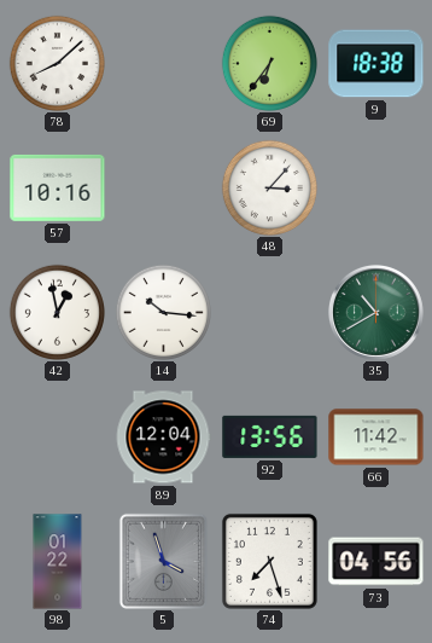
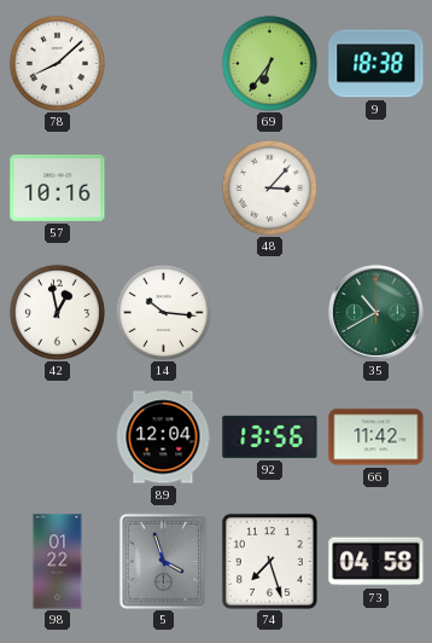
73: 04:56 -> 04:58
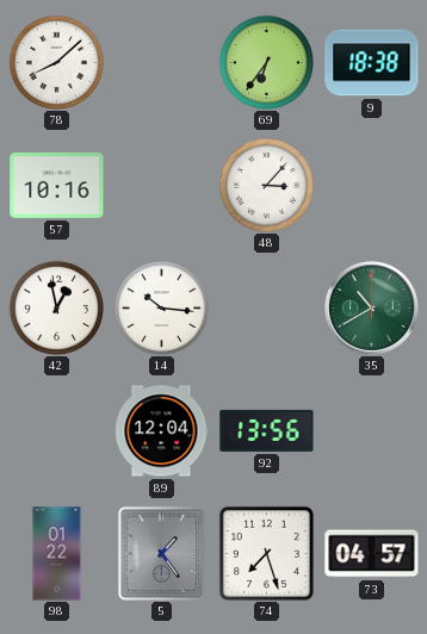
66: 11:42 -> none
5: 3:57 -> 1:24
73: 04:58 -> 04:57
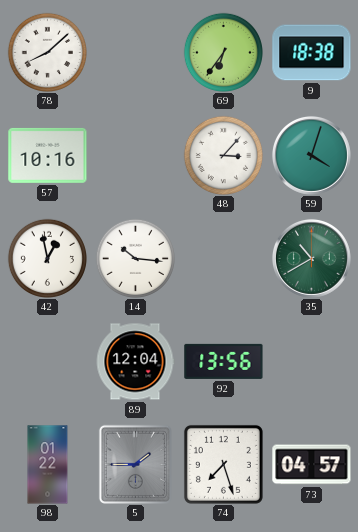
59: none -> 4:03
5: 1:24 -> 1:45
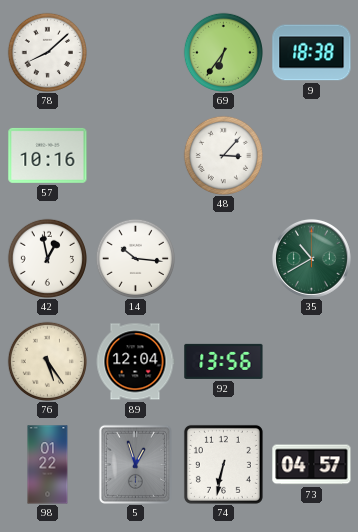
59: 4:03 -> none
76: none -> 5:24
5: 1:45 -> 12:57
74: 7:27 -> 6:32
